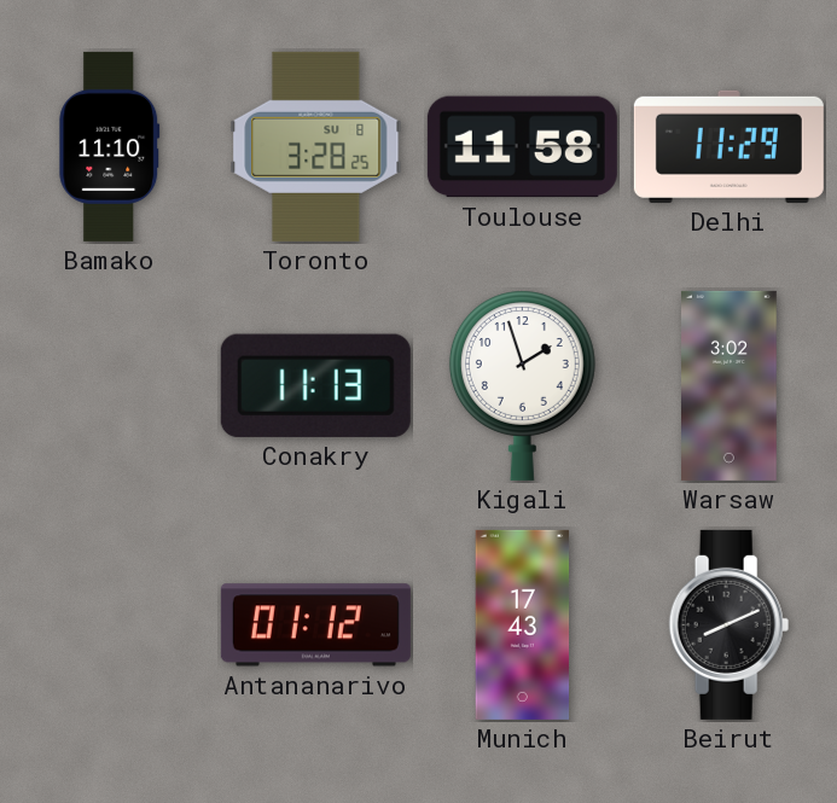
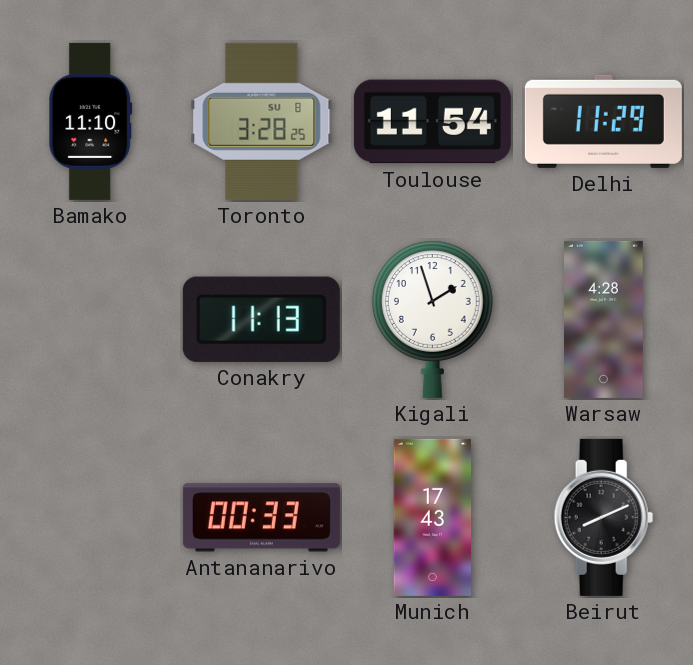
Toulouse: 11:58 -> 11:54
Warsaw: 3:02 -> 4:28
Antananarivo: 01:12 -> 00:33
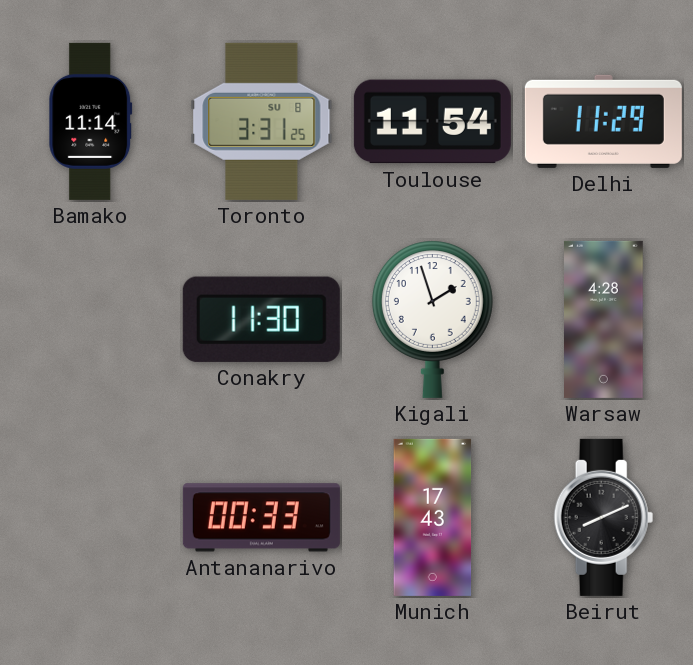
Bamako: 11:10 -> 11:14
Toronto: 3:28 -> 3:31
Conakry: 11:13 -> 11:30
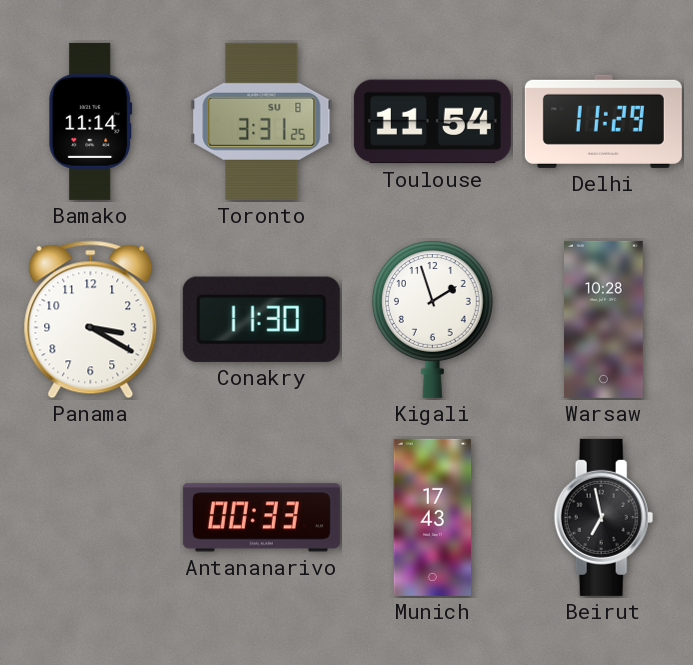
Panama: none -> 3:20
Warsaw: 4:28 -> 10:28
Beirut: 8:11 -> 6:58
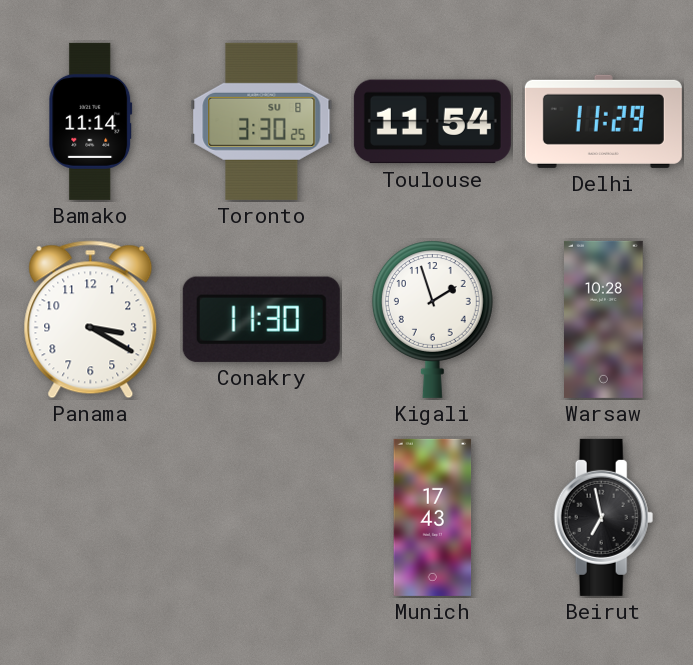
Toronto: 3:31 -> 3:30
Antananarivo: 00:33 -> none
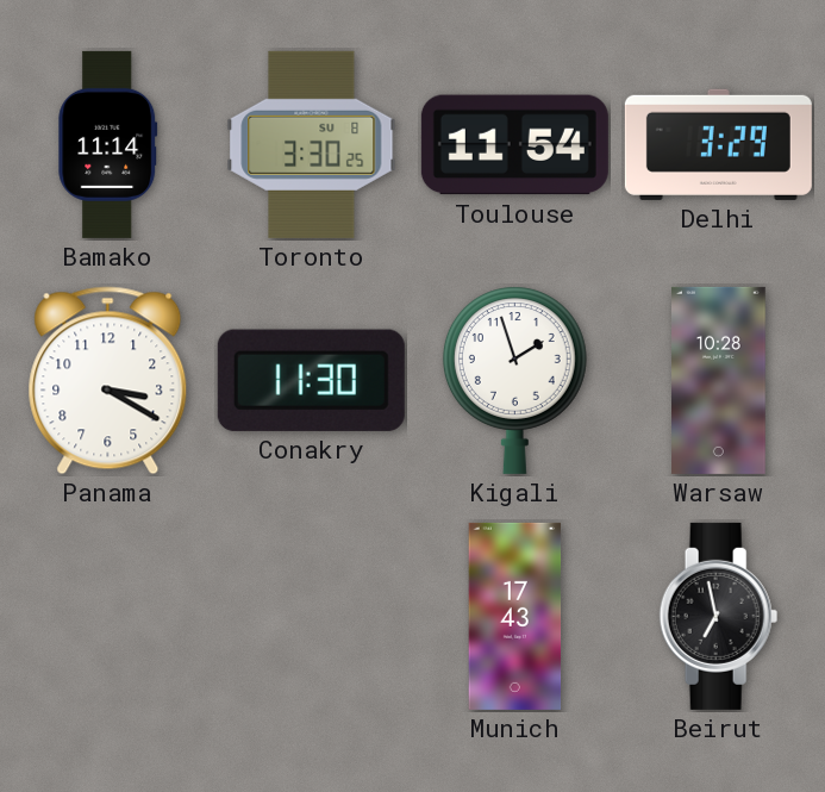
Delhi: 11:29 -> 3:29
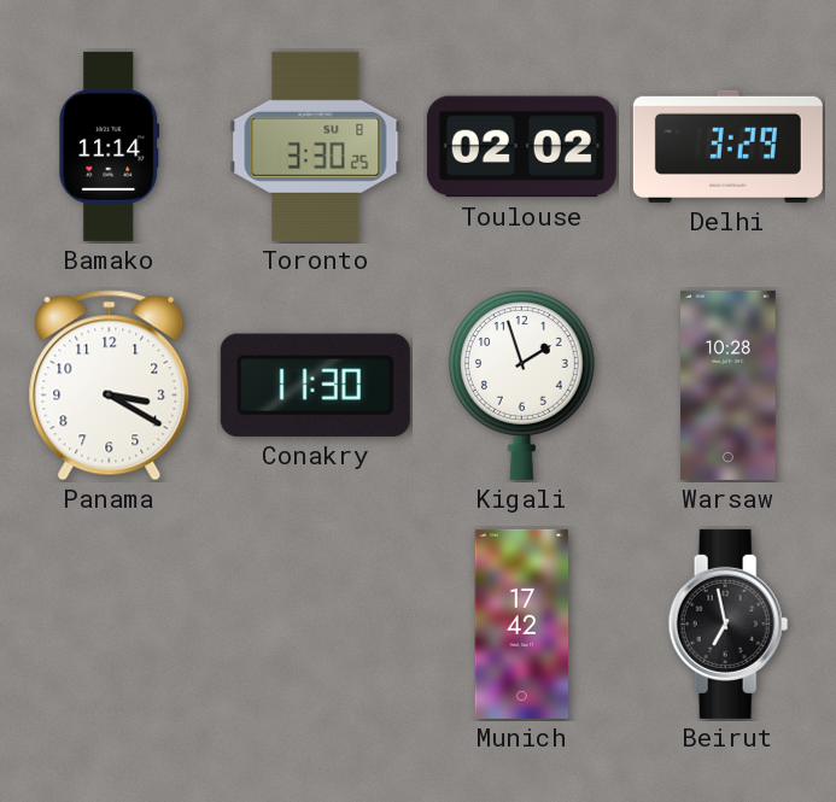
Toulouse: 11:54 -> 02:02
Munich: 17:43 -> 17:42
